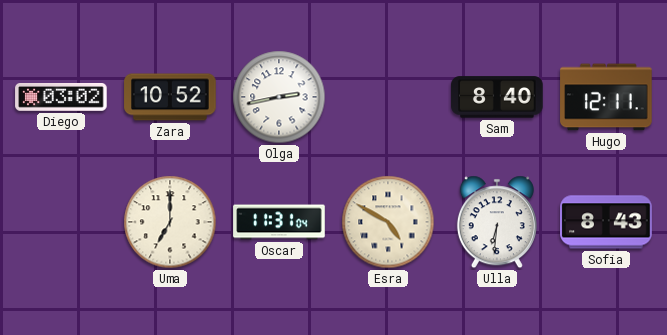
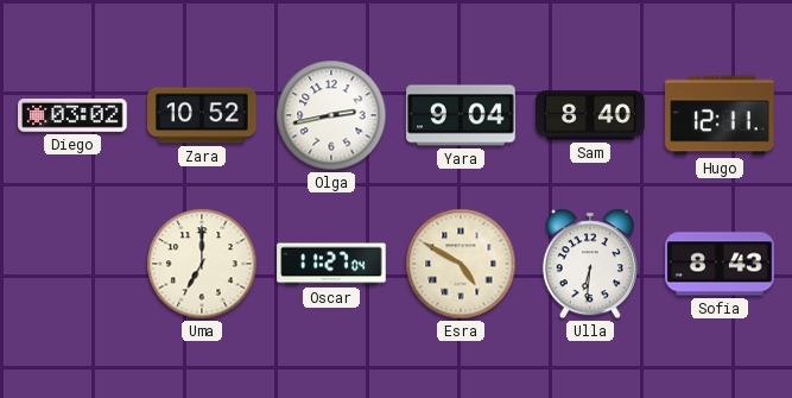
Yara: none -> 9:04
Oscar: 11:31 -> 11:27
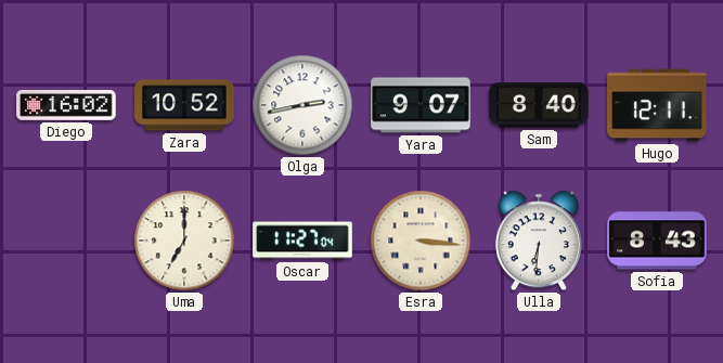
Diego: 03:02 -> 16:02
Yara: 9:04 -> 9:07
Esra: 4:50 -> 3:16
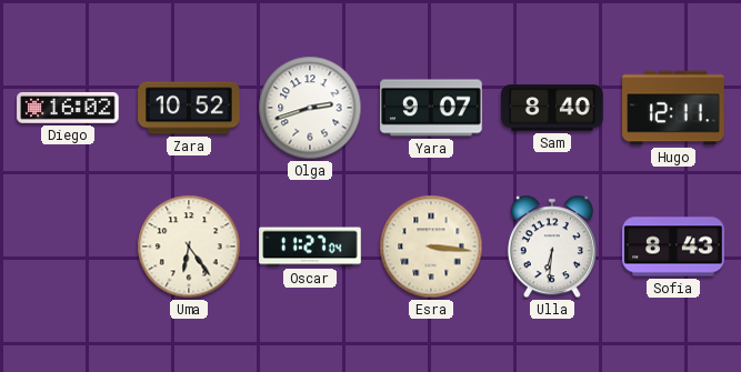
Olga: 2:43 -> 2:42
Uma: 7:00 -> 6:24
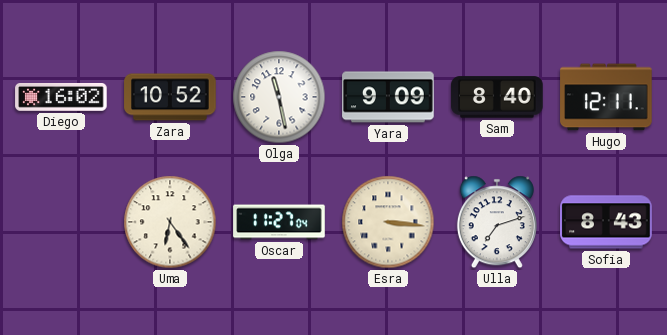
Olga: 2:42 -> 11:28
Yara: 9:07 -> 9:09
Ulla: 6:31 -> 7:12
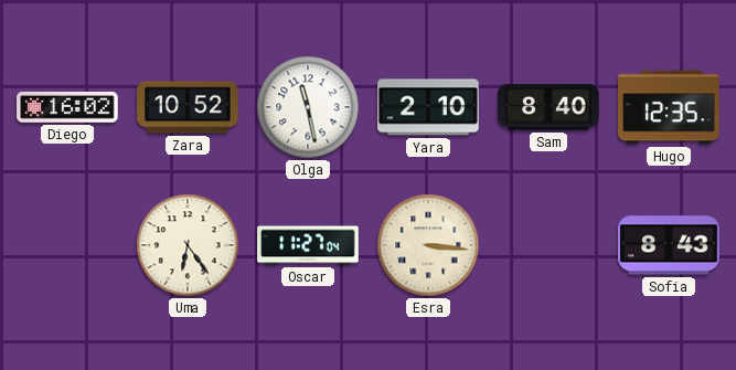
Yara: 9:09 -> 2:10
Hugo: 12:11 -> 12:35
Ulla: 7:12 -> none
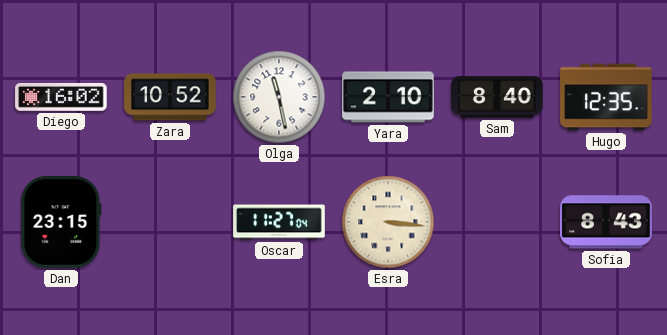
Dan: none -> 23:15
Uma: 6:24 -> none
